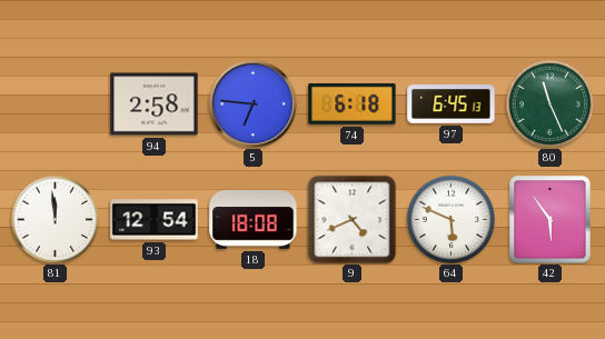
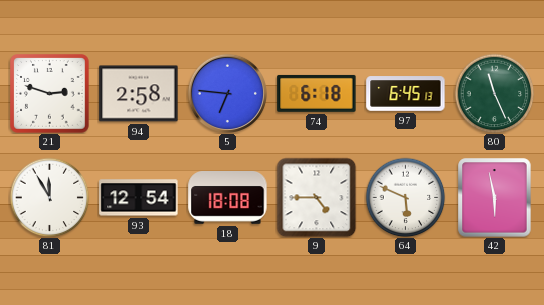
21: none -> 2:48
81: 11:59 -> 11:55
9: 4:41 -> 4:45
42: 5:54 -> 5:58
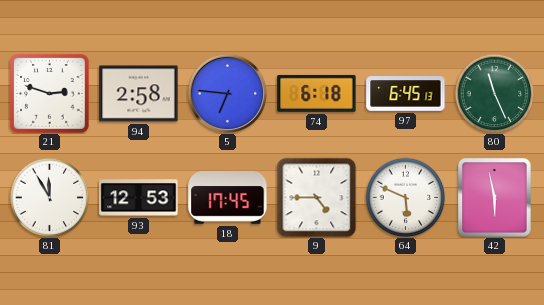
93: 12:54 -> 12:53
18: 18:08 -> 17:45
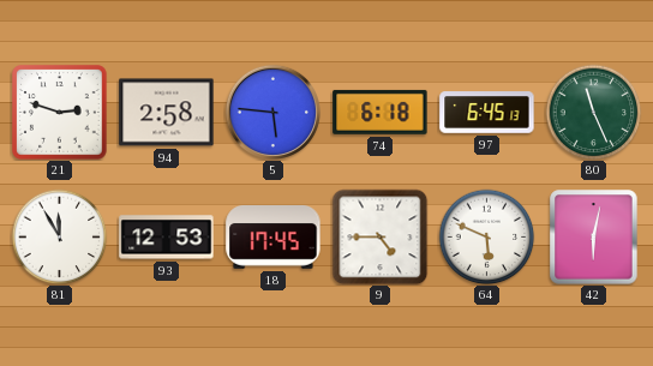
5: 6:46 -> 5:46
42: 5:58 -> 6:02
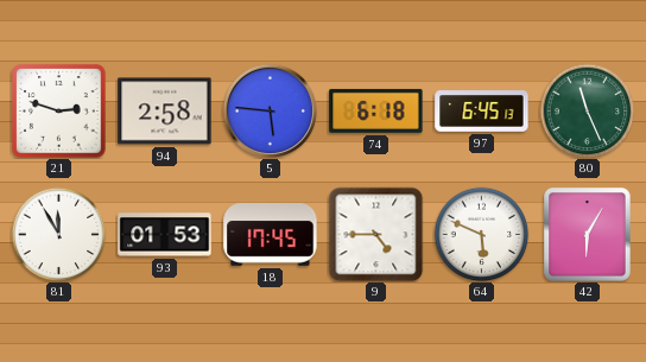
93: 12:53 -> 01:53
42: 6:02 -> 6:05
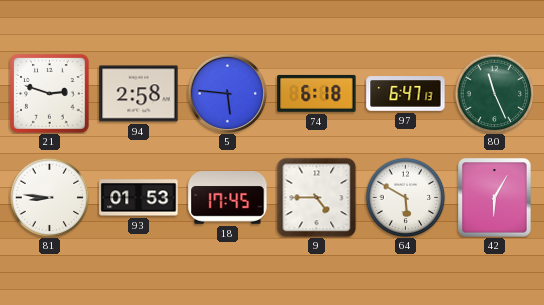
97: 6:45 -> 6:47
81: 11:55 -> 8:46
64: 5:49 -> 5:50
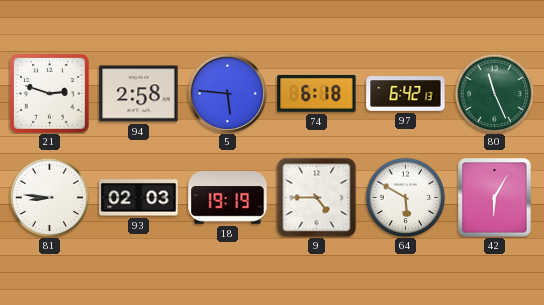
97: 6:47 -> 6:42
93: 01:53 -> 02:03
18: 17:45 -> 19:19
